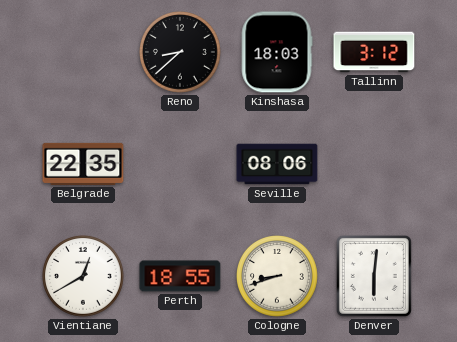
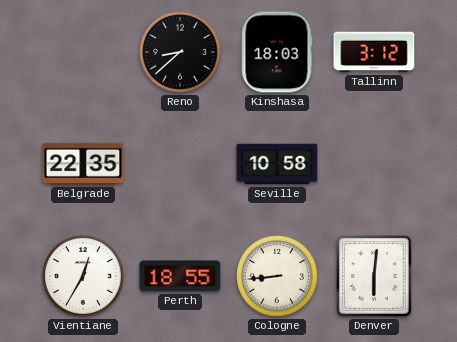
Seville: 08:06 -> 10:58
Vientiane: 12:40 -> 12:35
Cologne: 8:42 -> 8:44
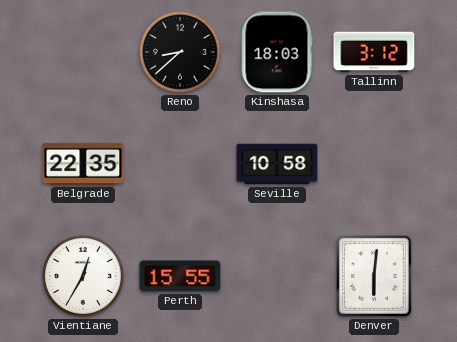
Perth: 18:55 -> 15:55
Cologne: 8:44 -> none
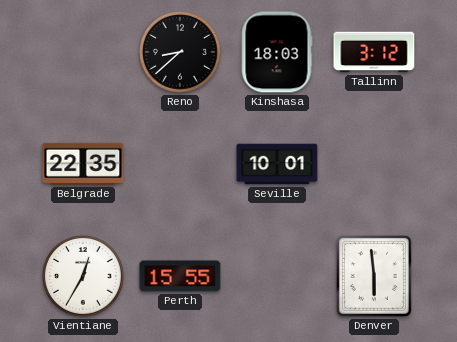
Seville: 10:58 -> 10:01
Denver: 6:01 -> 5:59
